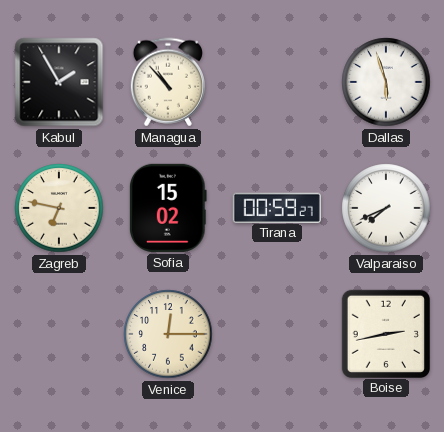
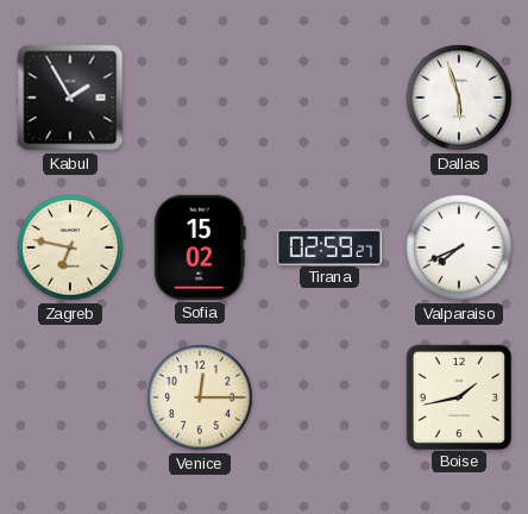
Managua: 10:53 -> none
Tirana: 00:59 -> 02:59
Boise: 2:43 -> 1:43
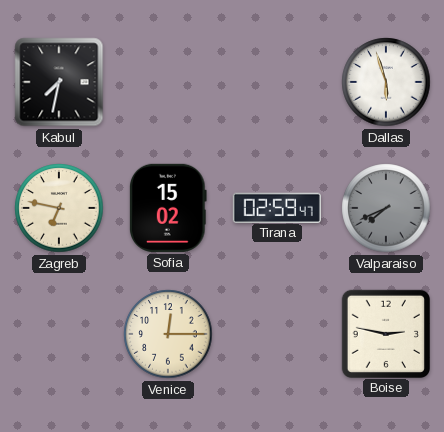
Kabul: 1:55 -> 7:32
Tirana: 02:59:27 -> 02:59:47
Valparaiso dial: white -> grey
Boise: 1:43 -> 2:47
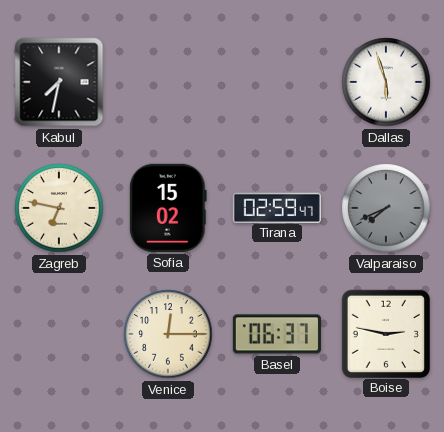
Basel: none -> 06:37
